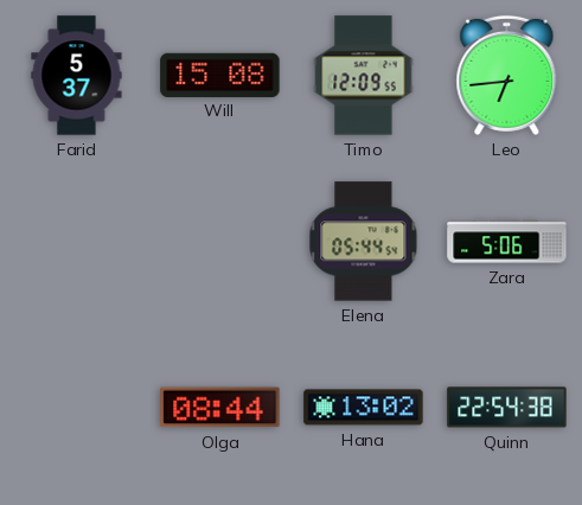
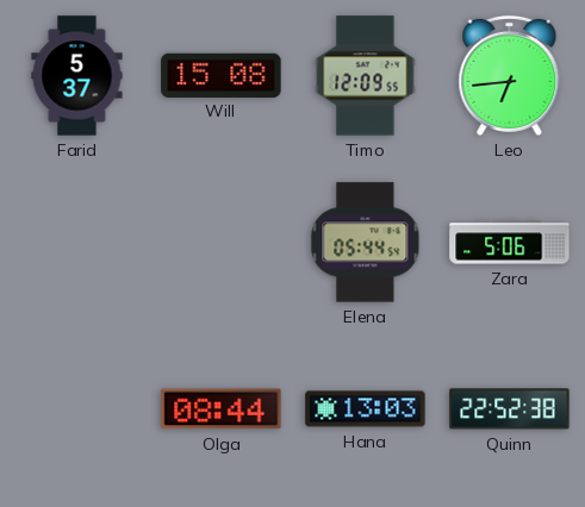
Hana: 13:02 -> 13:03
Quinn: 22:54 -> 22:52
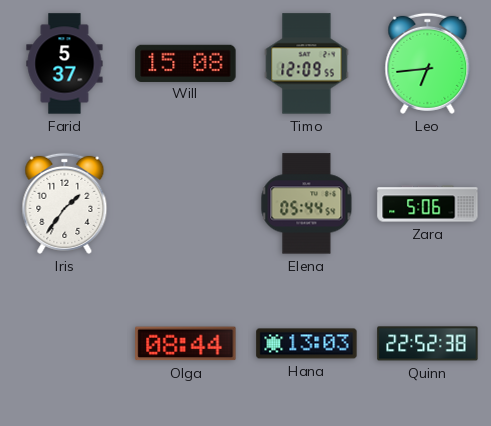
Iris: none -> 1:36
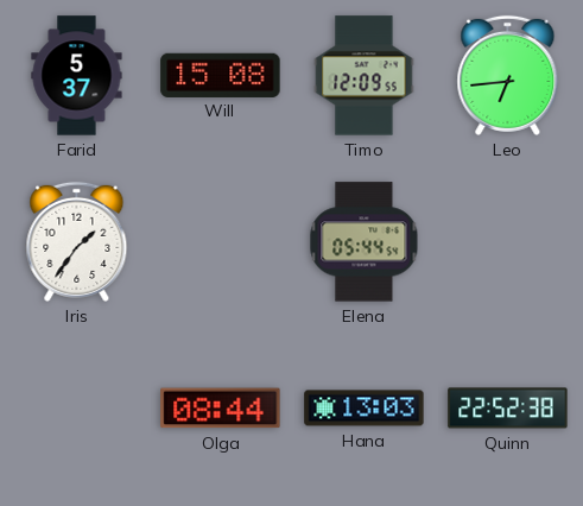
Zara: 5:06 -> none
